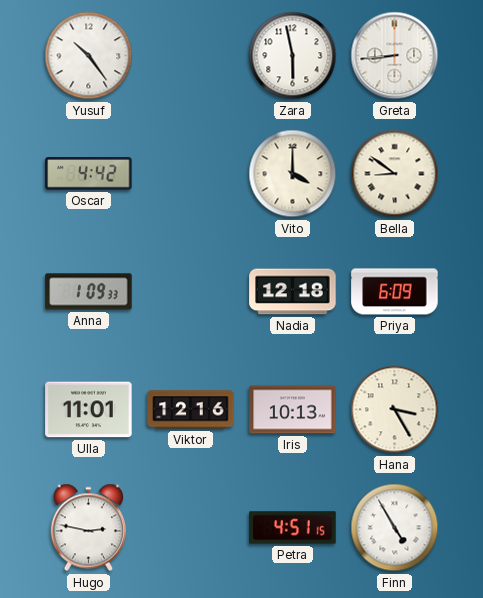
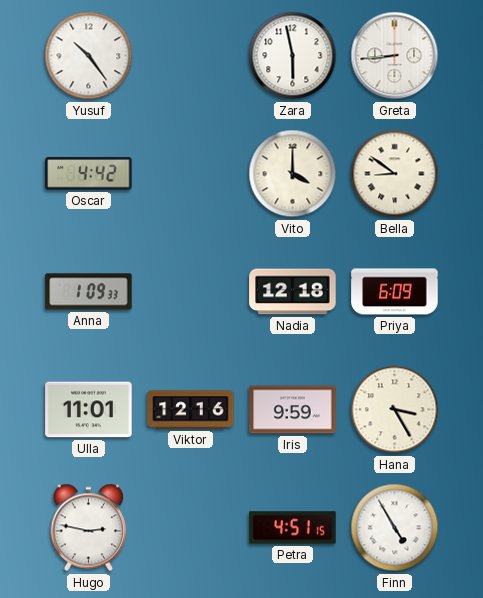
Iris: 10:13 -> 9:59
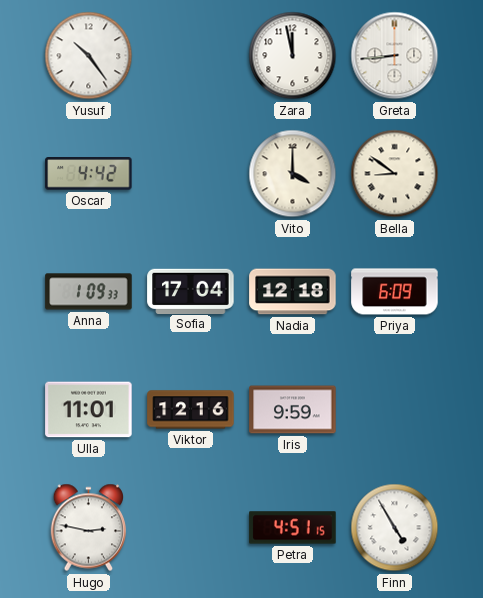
Zara: 5:58 -> 11:58
Sofia: none -> 17:04
Hana: 3:25 -> none
